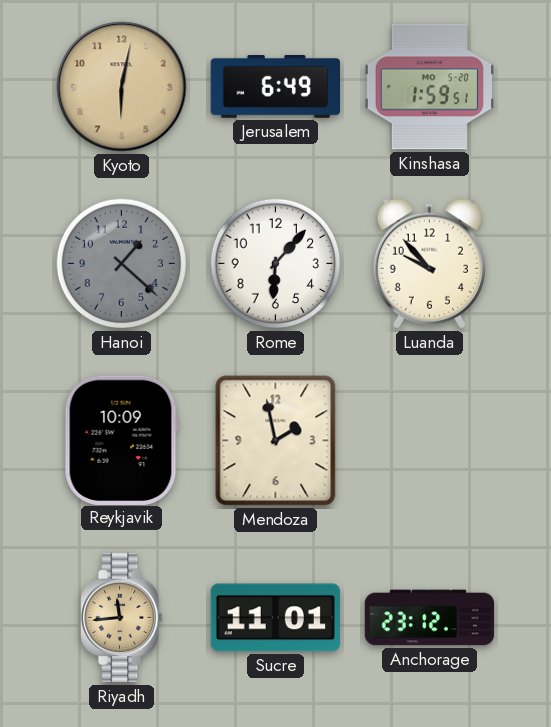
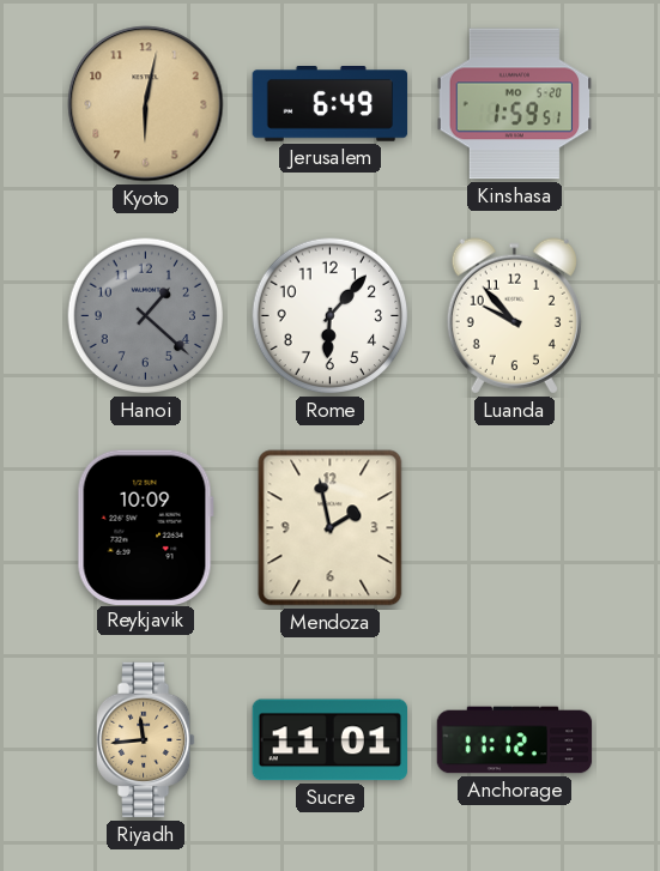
Anchorage: 23:12 -> 11:12
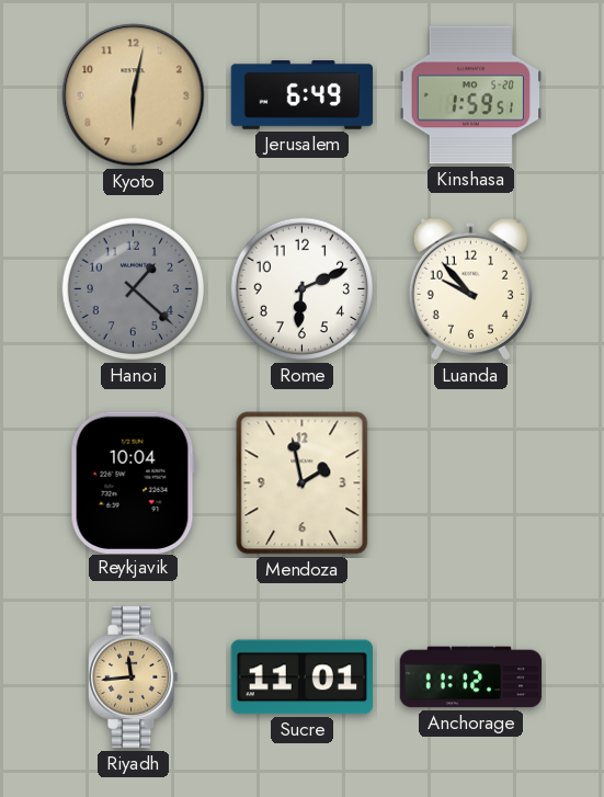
Rome: 6:07 -> 6:11
Reykjavik: 10:09 -> 10:04
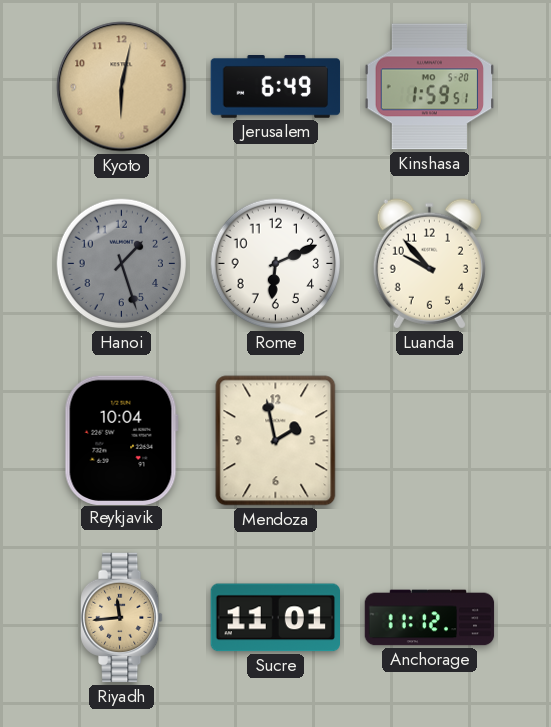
Hanoi: 1:22 -> 1:27
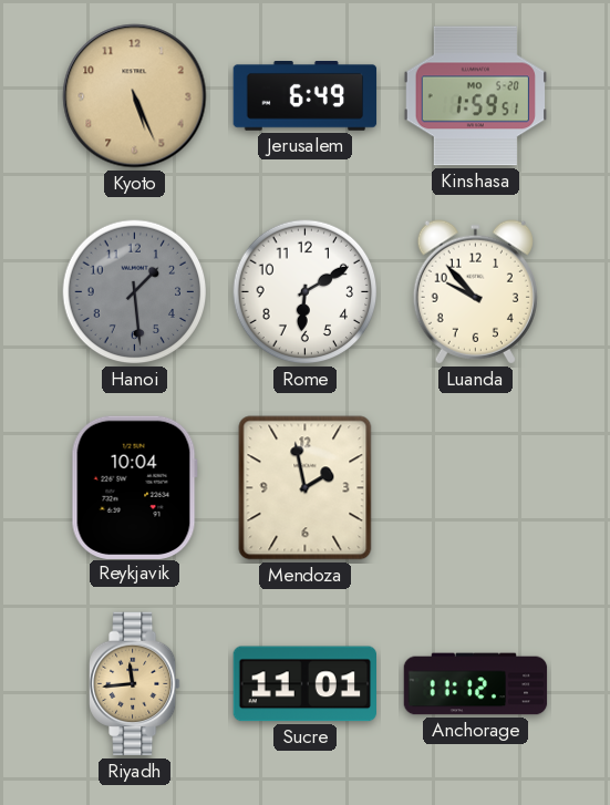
Kyoto: 6:02 -> 5:26
Hanoi: 1:27 -> 1:29
Rome: 6:11 -> 6:10
